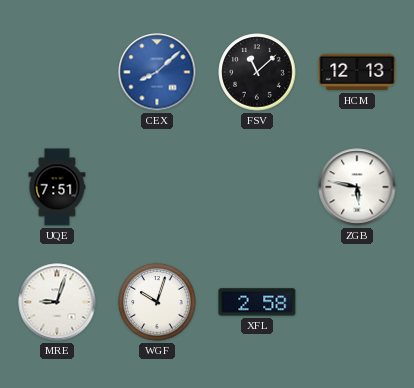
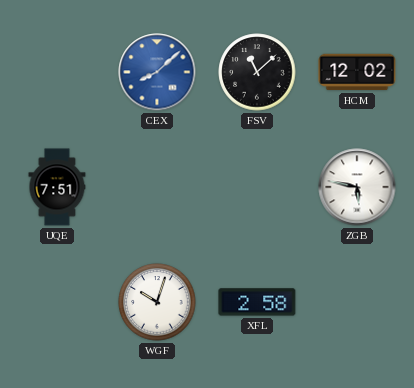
HCM: 12:13 -> 12:02
MRE: 9:03 -> none
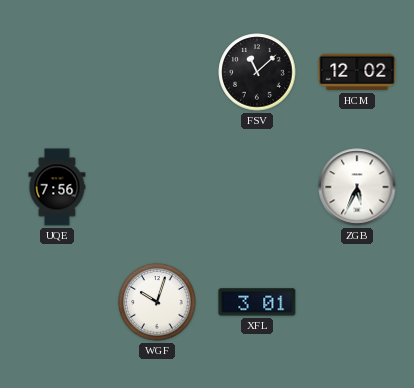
CEX: 8:08 -> none
UQE: 7:51 -> 7:56
ZGB: 5:47 -> 5:34
XFL: 2:58 -> 3:01
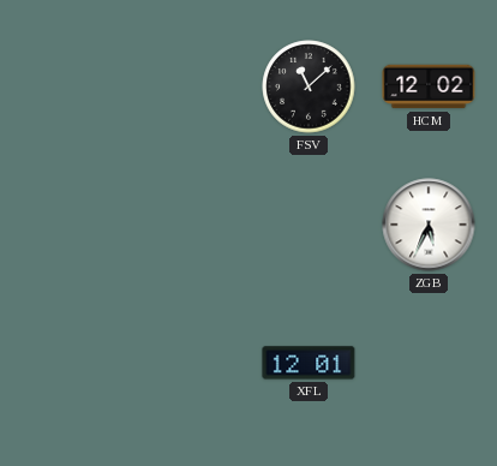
UQE: 7:56 -> none
WGF: 10:03 -> none
XFL: 3:01 -> 12:01
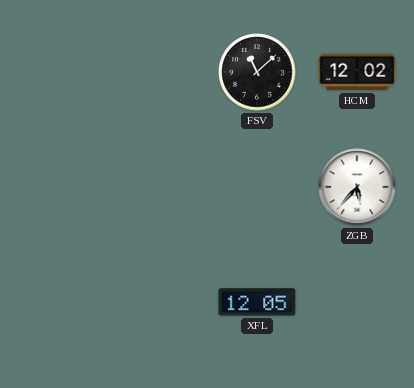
ZGB: 5:34 -> 5:37
XFL: 12:01 -> 12:05
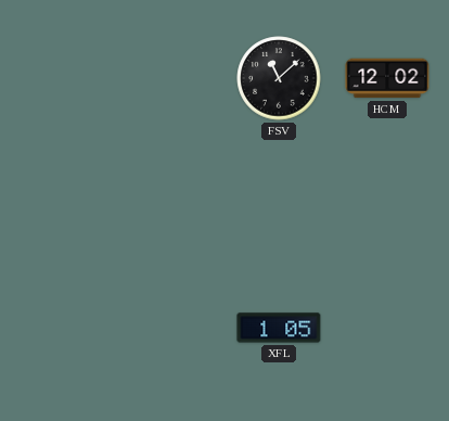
ZGB: 5:37 -> none
XFL: 12:05 -> 1:05
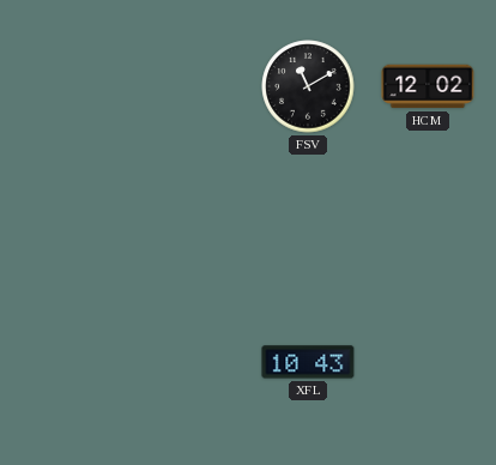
FSV: 11:08 -> 11:10
XFL: 1:05 -> 10:43
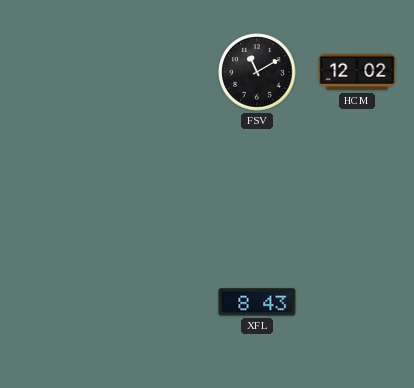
XFL: 10:43 -> 8:43
